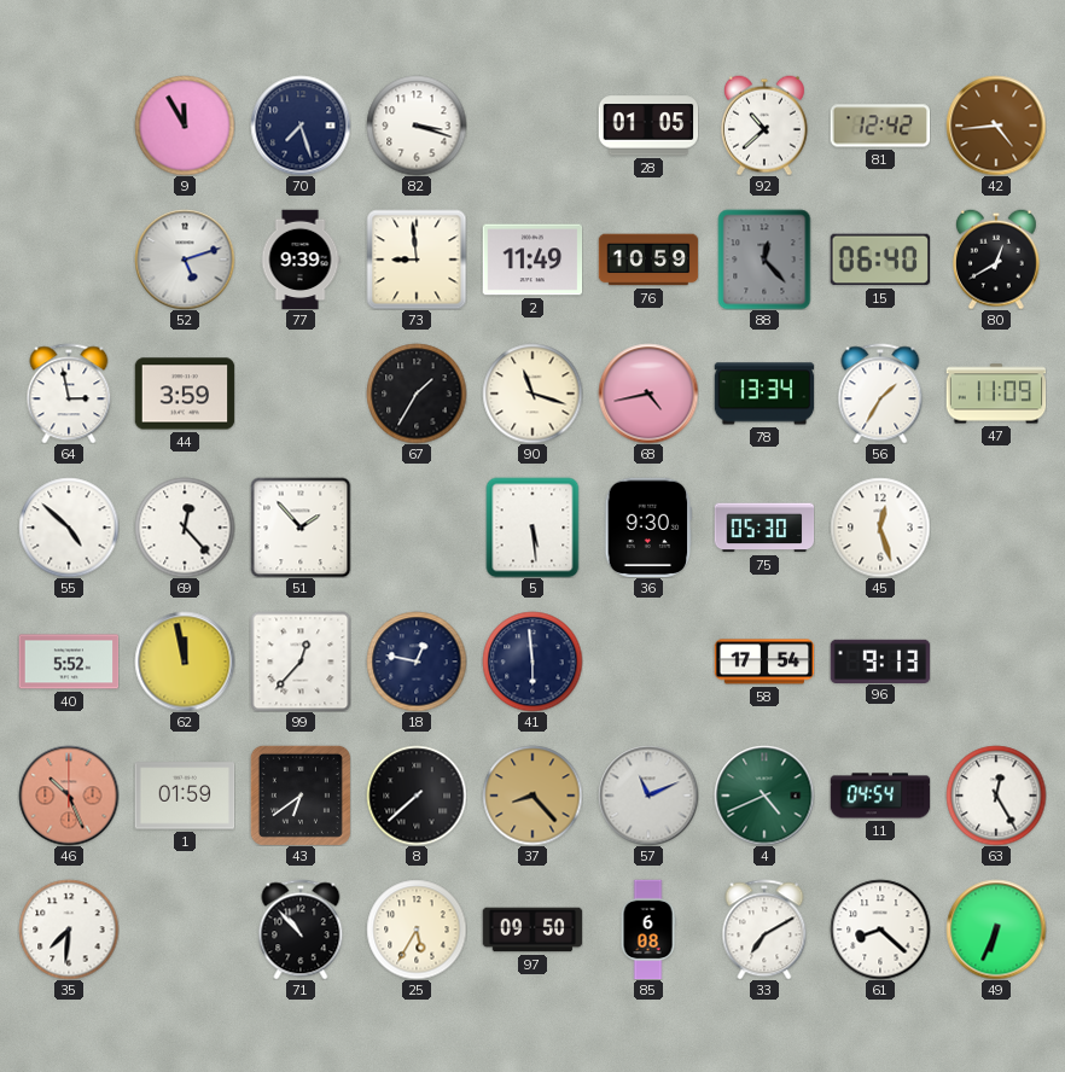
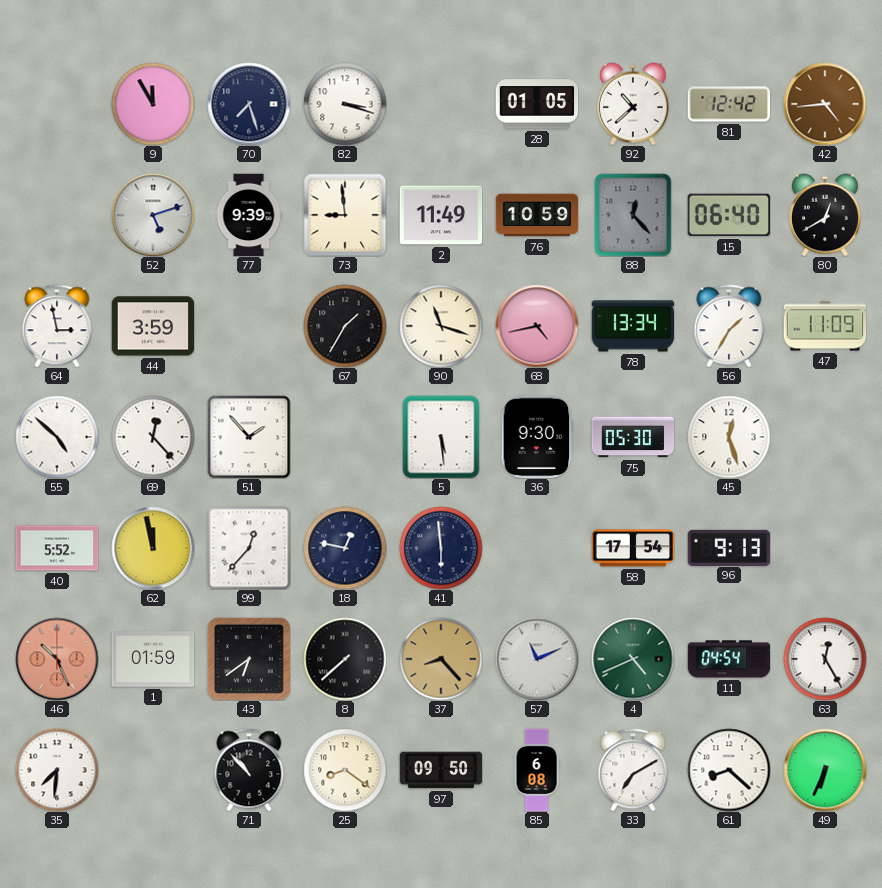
25: 5:35 -> 8:21
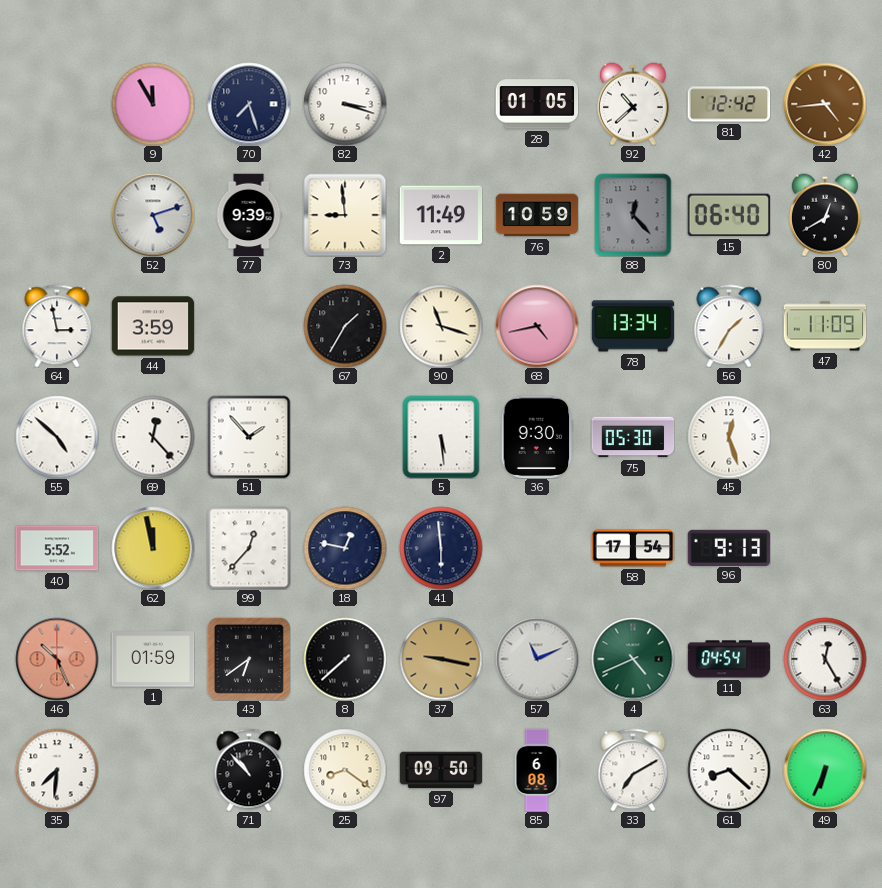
37: 8:23 -> 9:17
